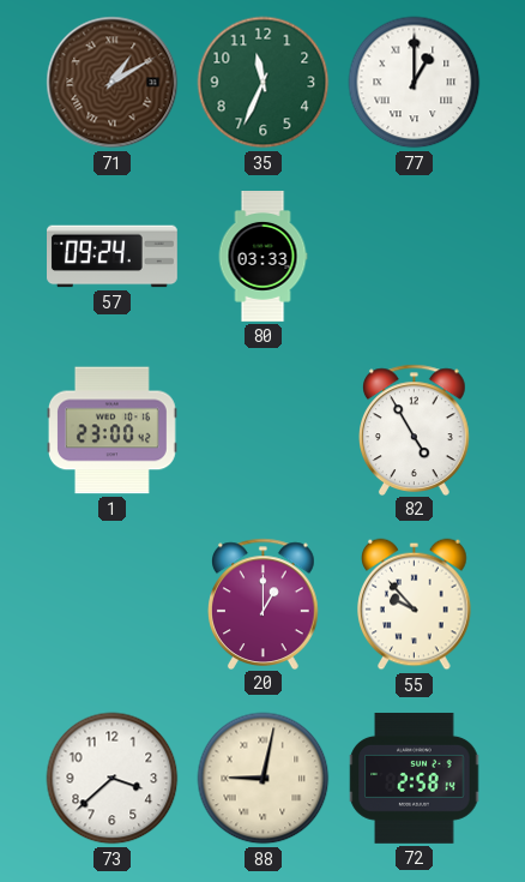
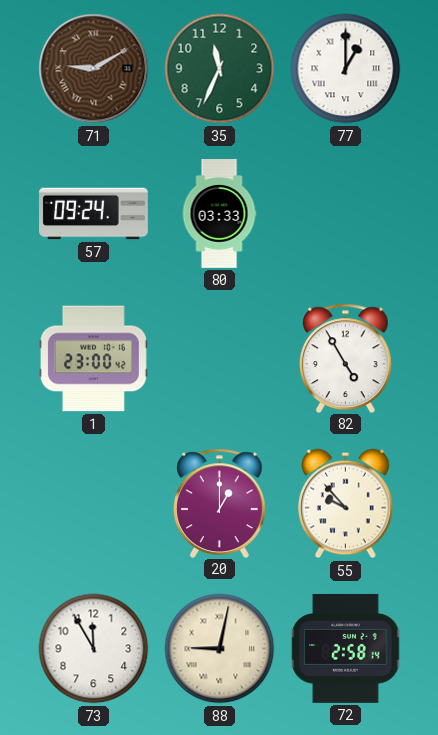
71: 1:10 -> 9:10
73: 3:38 -> 11:55
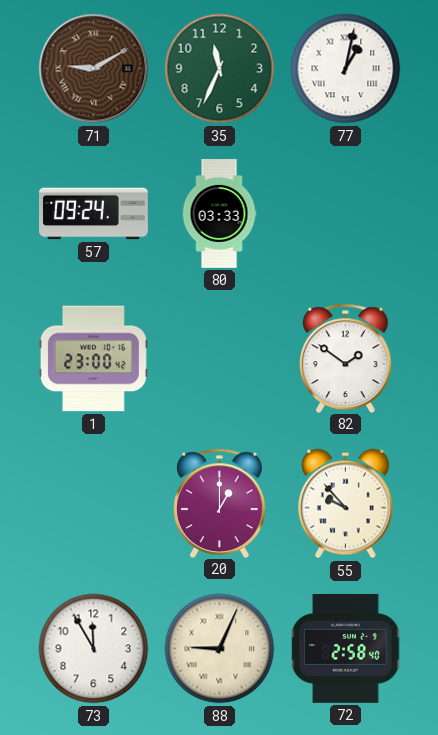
77: 1:00 -> 1:02
82: 4:55 -> 1:51
88: 9:02 -> 9:04
72: 2:58:14 -> 2:58:40
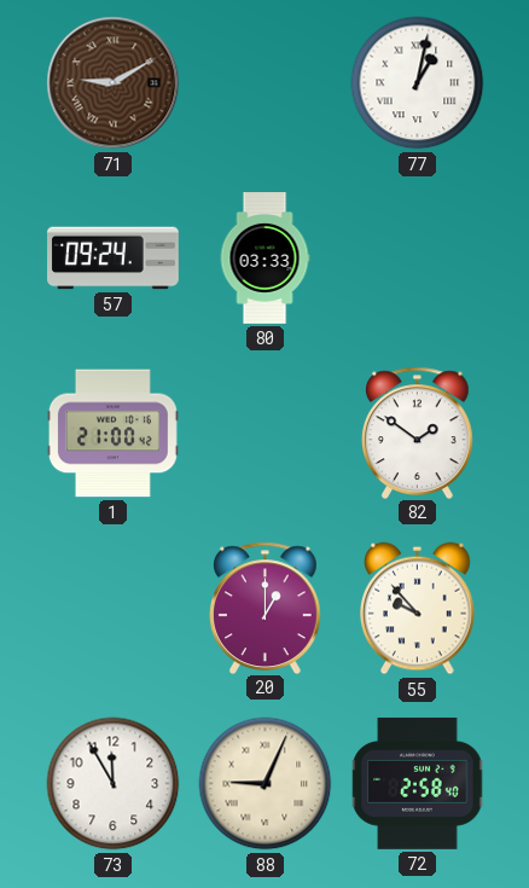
35: 11:34 -> none
1: 23:00 -> 21:00
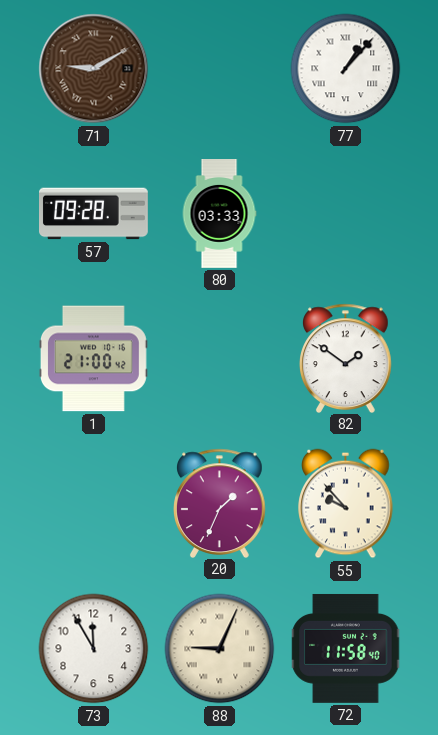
77: 1:02 -> 1:07
57: 09:24 -> 09:28
20: 1:00 -> 1:34
72: 2:58 -> 11:58
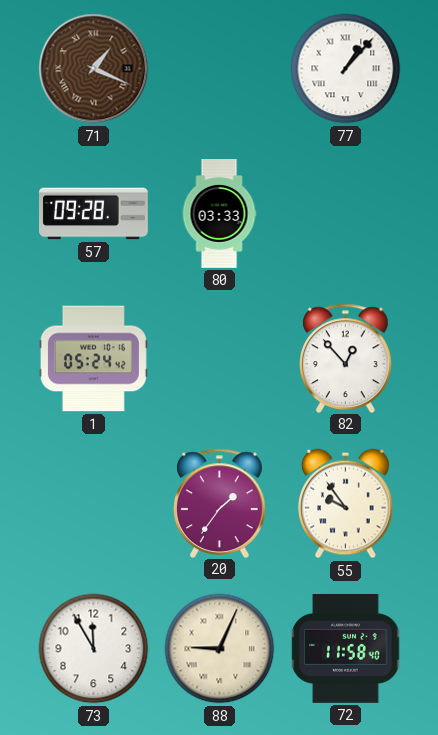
71: 9:10 -> 1:19
1: 21:00 -> 05:24
82: 1:51 -> 12:53
20: 1:34 -> 1:36
55: 9:53 -> 9:54
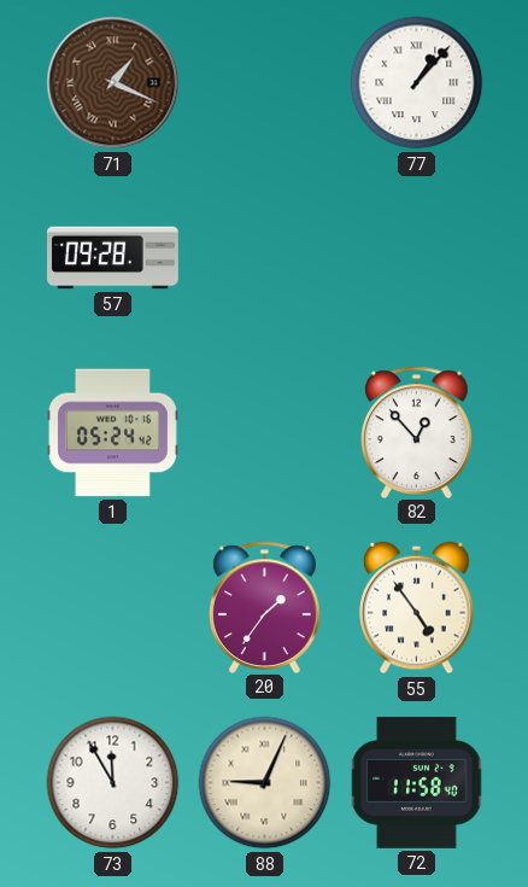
80: 03:33 -> none
55: 9:54 -> 4:54
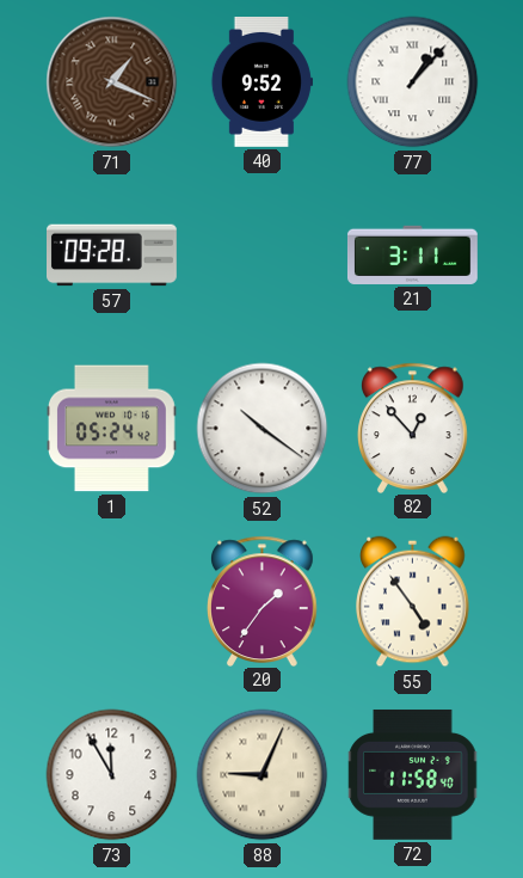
40: none -> 9:52
21: none -> 3:11
52: none -> 10:21
